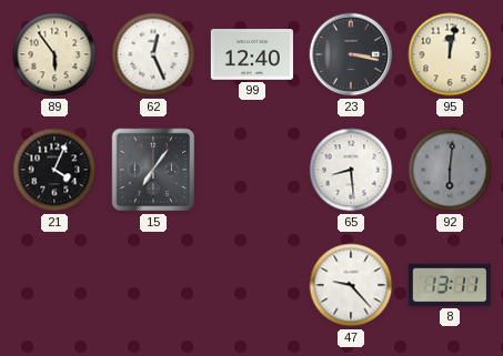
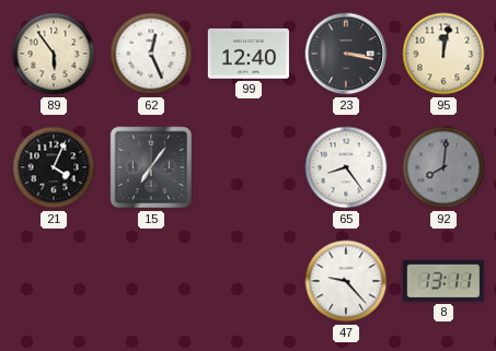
65: 8:29 -> 8:24
92: 6:01 -> 8:01
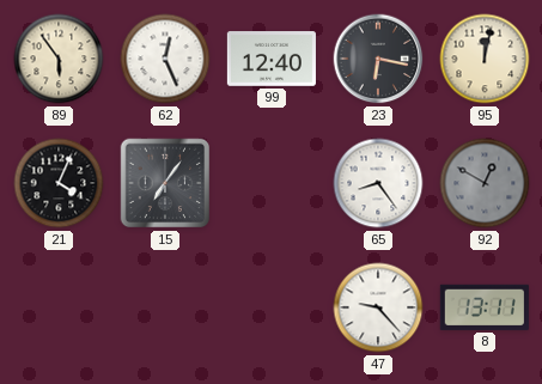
23: 3:17 -> 6:17
92: 8:01 -> 12:50
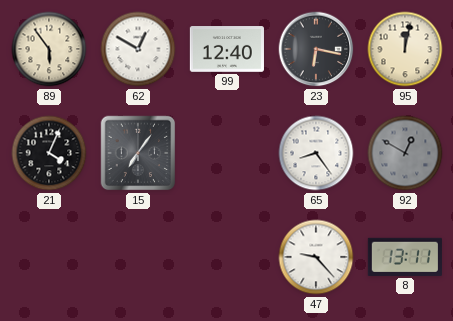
62: 12:26 -> 12:50
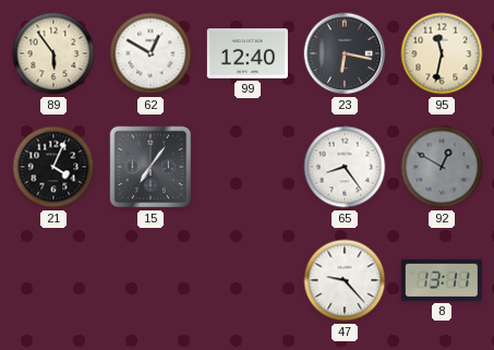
95: 12:02 -> 11:32
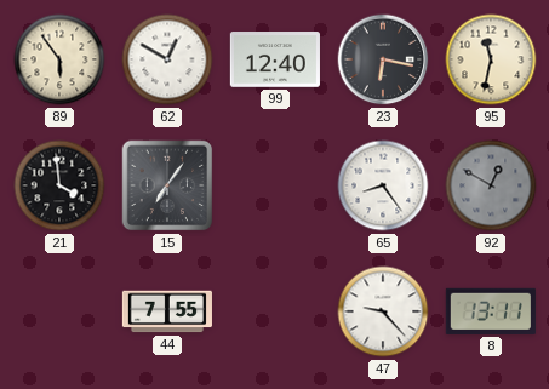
21: 4:04 -> 3:59
44: none -> 7:55
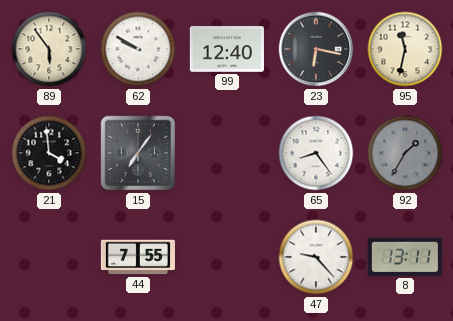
62: 12:50 -> 9:50
92: 12:50 -> 1:35
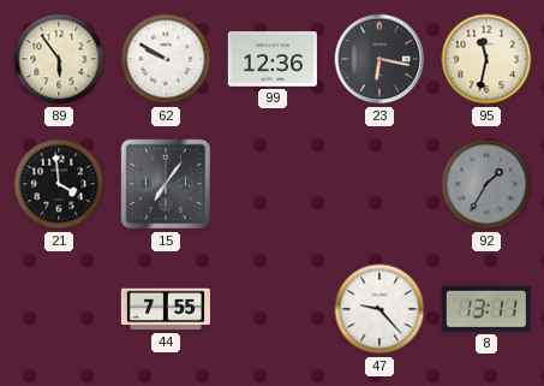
99: 12:40 -> 12:36
65: 8:24 -> none
